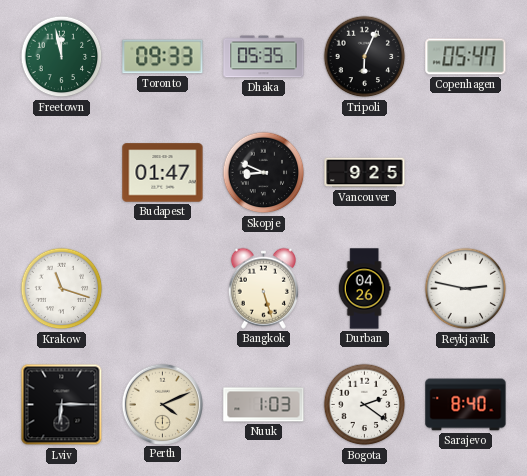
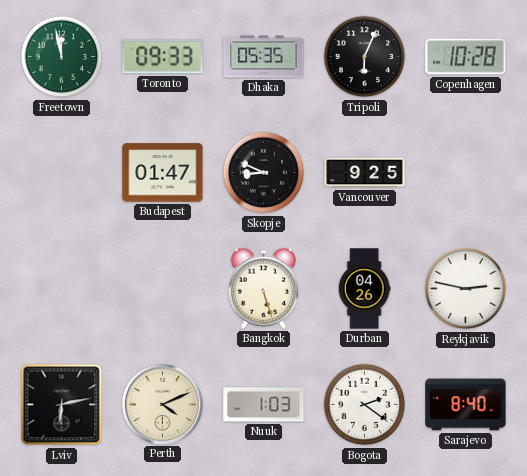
Copenhagen: 05:47 -> 10:28
Krakow: 11:18 -> none
Lviv: 6:15 -> 6:13
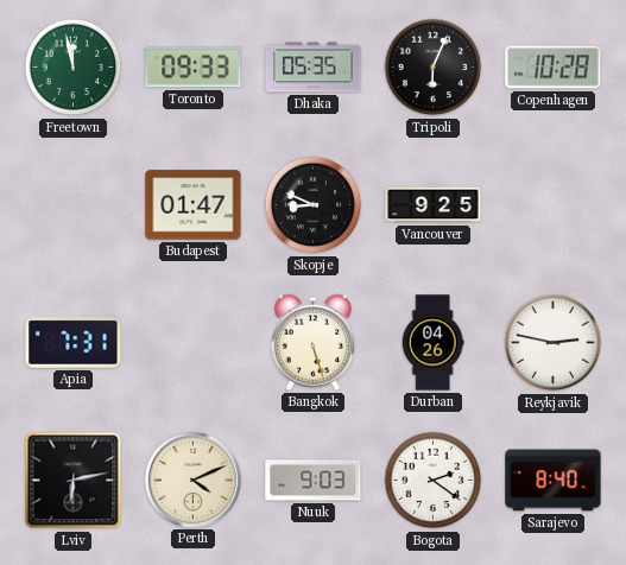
Apia: none -> 7:31
Nuuk: 1:03 -> 9:03
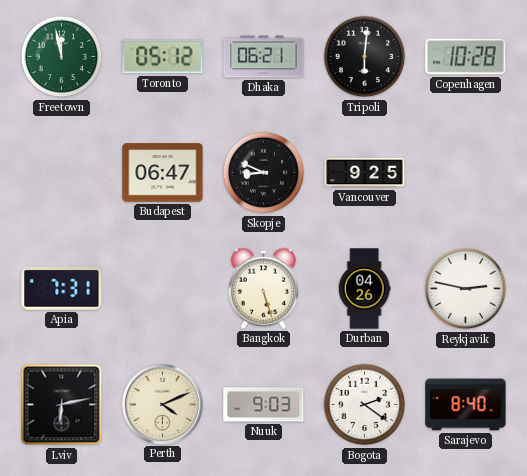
Toronto: 09:33 -> 05:12
Dhaka: 05:35 -> 06:21
Tripoli: 6:04 -> 6:01
Budapest: 01:47 -> 06:47
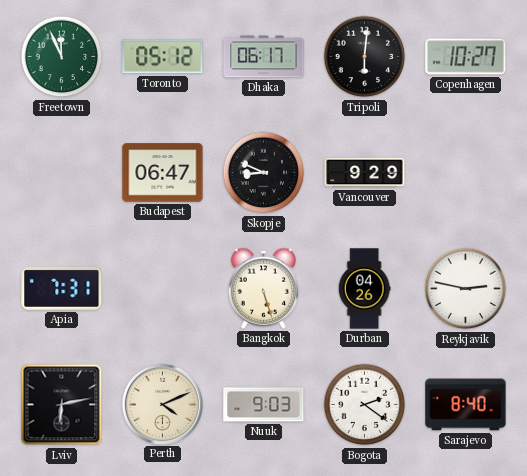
Freetown: 11:58 -> 11:56
Dhaka: 06:21 -> 06:17
Copenhagen: 10:28 -> 10:27
Vancouver: 9:25 -> 9:29
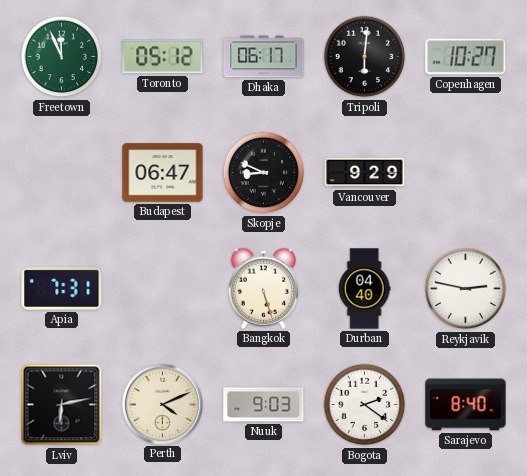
Durban: 04:26 -> 04:40
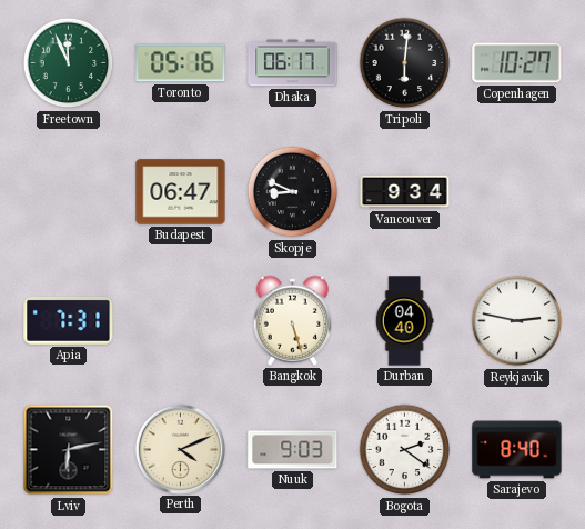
Toronto: 05:12 -> 05:16
Vancouver: 9:29 -> 9:34
